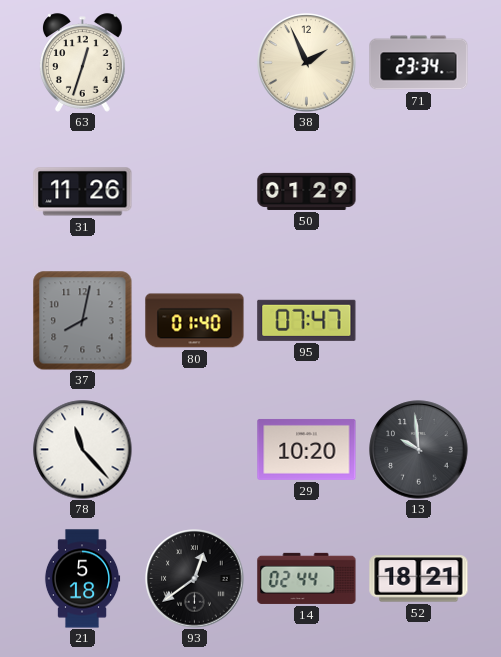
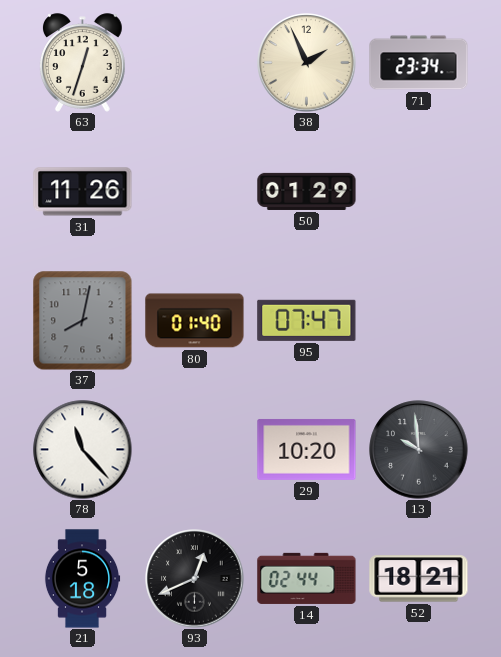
93: 12:39 -> 12:41
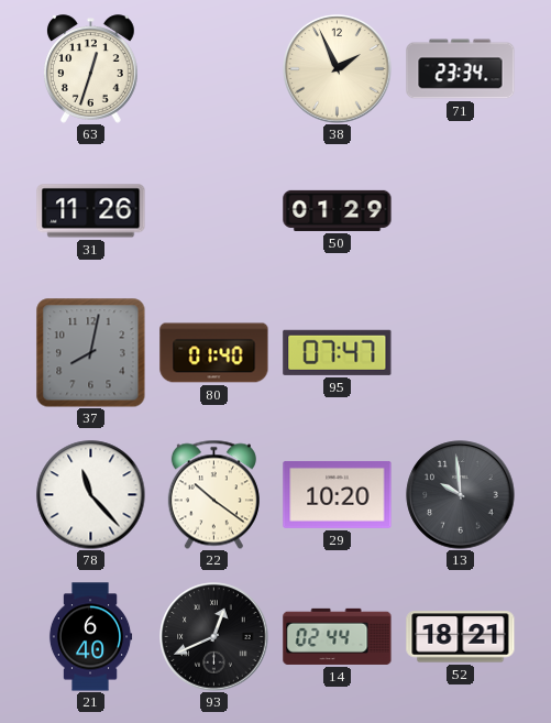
22: none -> 10:21
21: 5:18 -> 6:40
